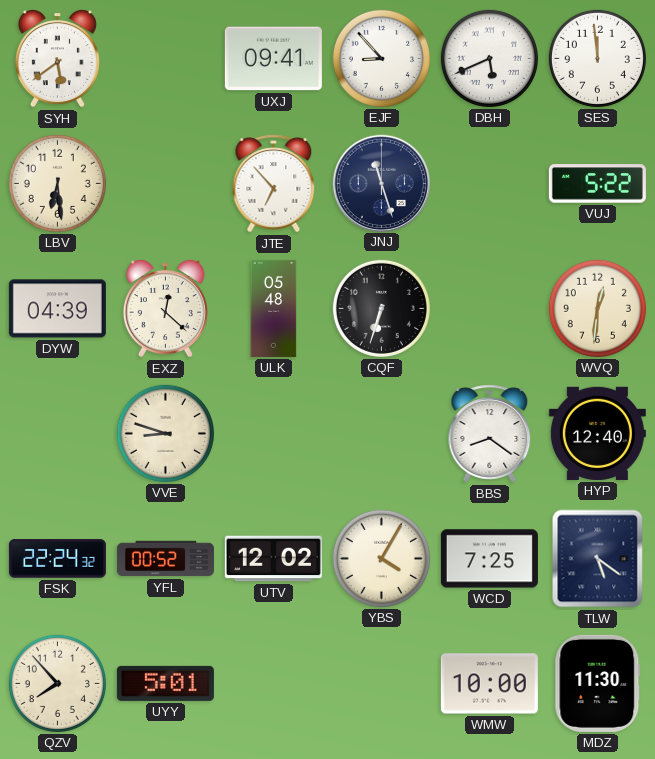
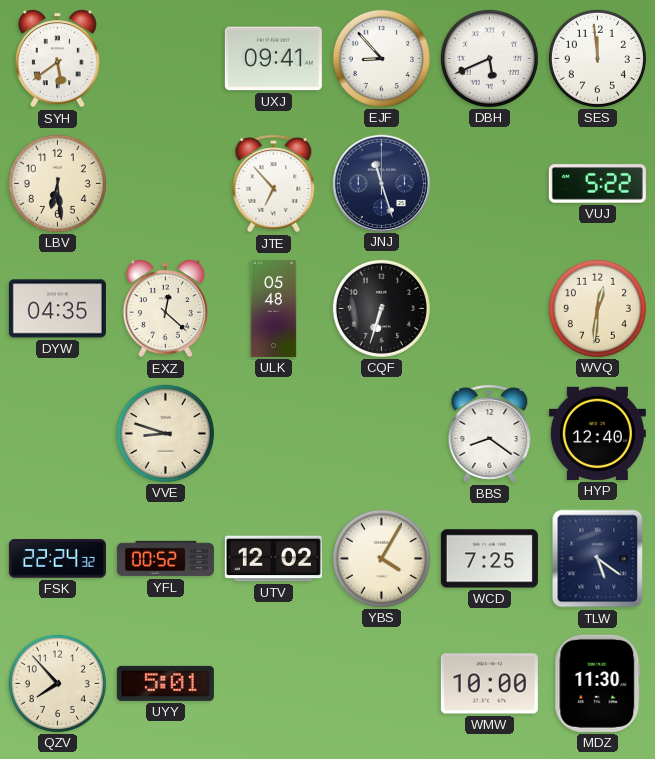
DYW: 04:39 -> 04:35
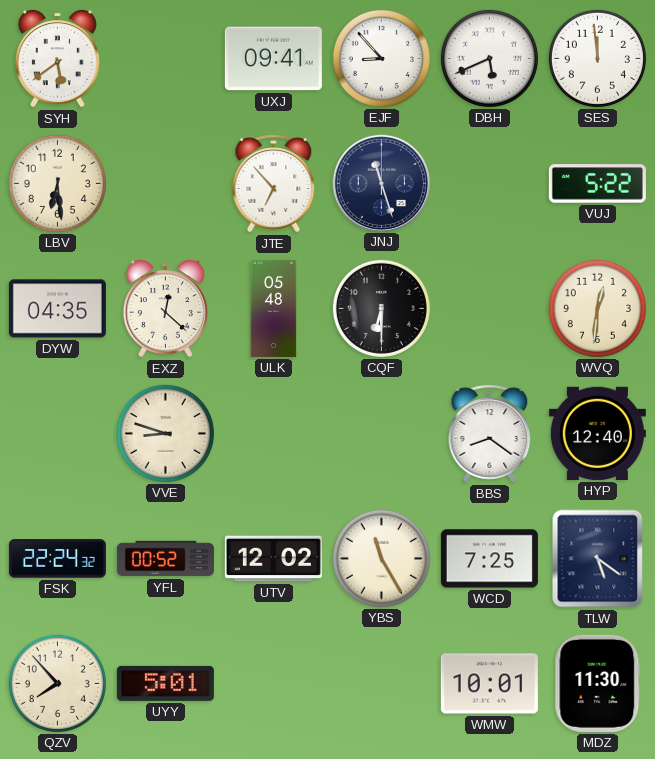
CQF: 6:33 -> 6:30
YBS: 4:05 -> 11:25
WMW: 10:00 -> 10:01
